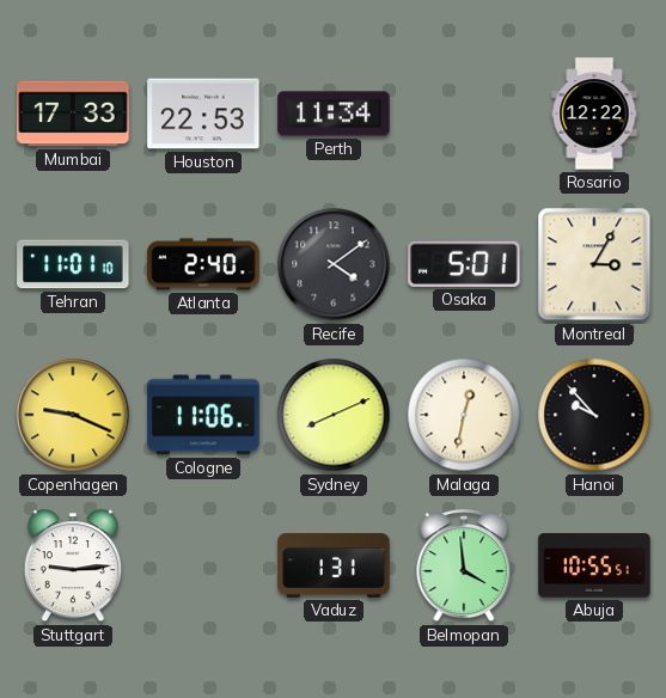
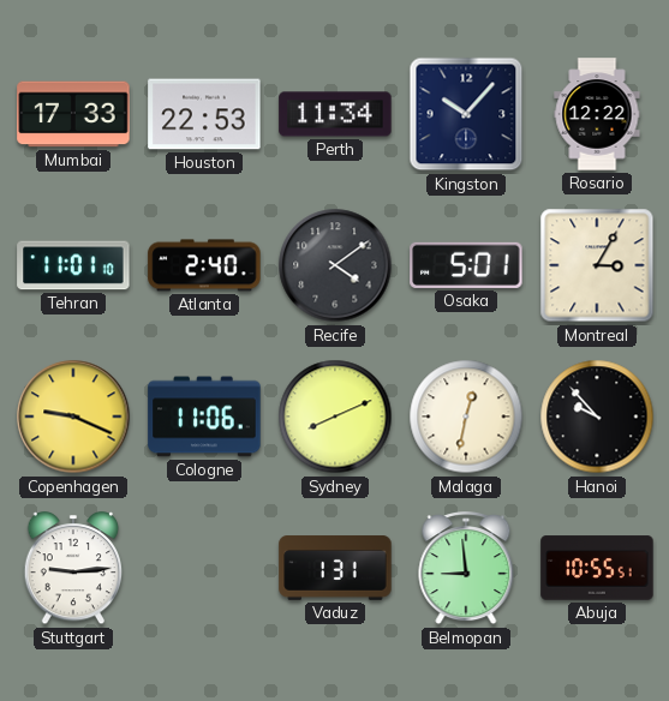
Kingston: none -> 10:07
Belmopan: 3:59 -> 8:59
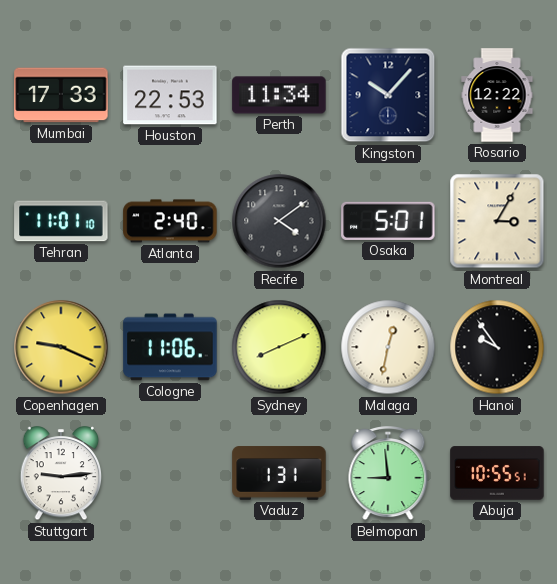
Hanoi: 9:53 -> 9:54
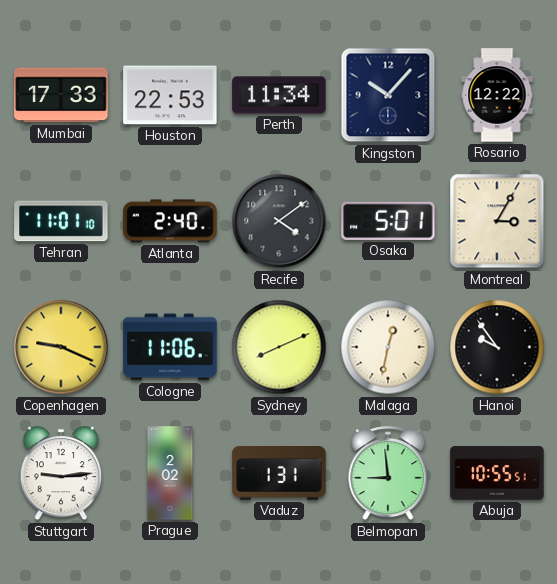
Prague: none -> 2:02
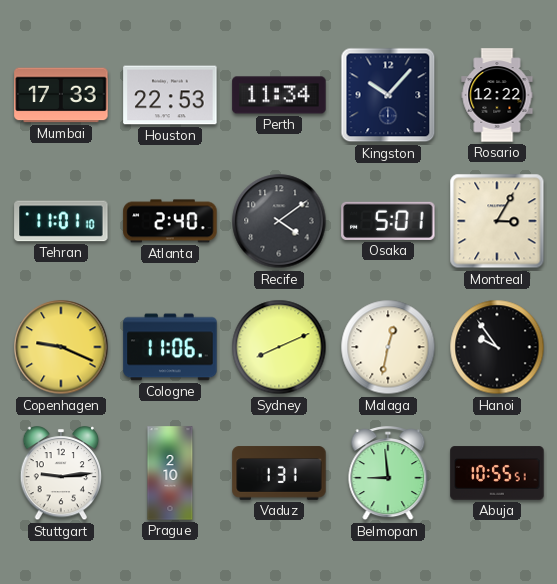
Prague: 2:02 -> 2:10
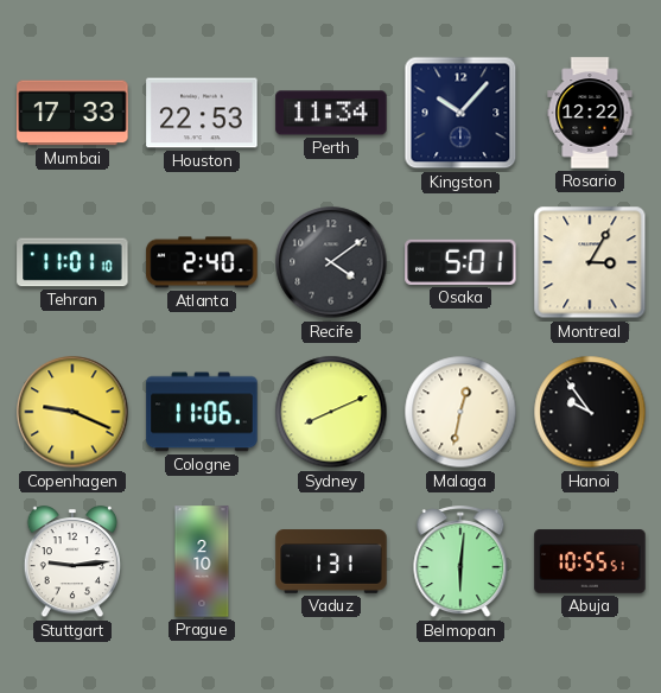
Belmopan: 8:59 -> 6:01
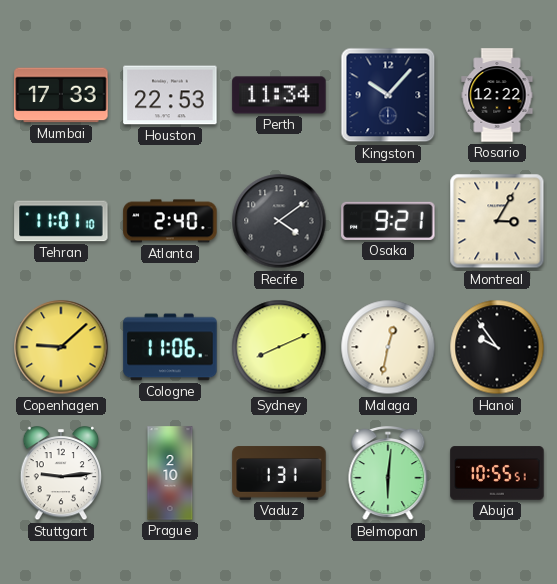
Osaka: 5:01 -> 9:21
Copenhagen: 9:19 -> 9:08
